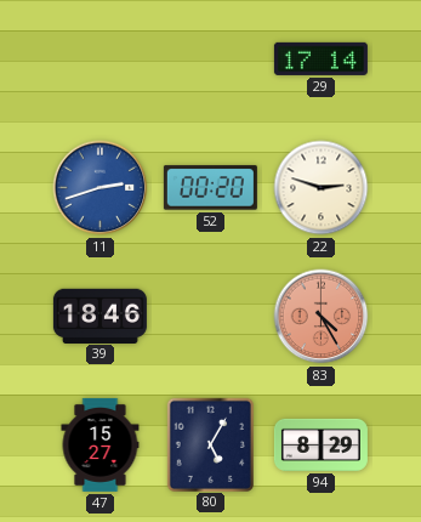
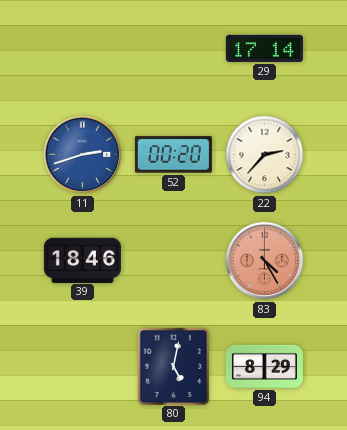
22: 2:48 -> 2:37
47: 15:27 -> none
80: 5:05 -> 5:02
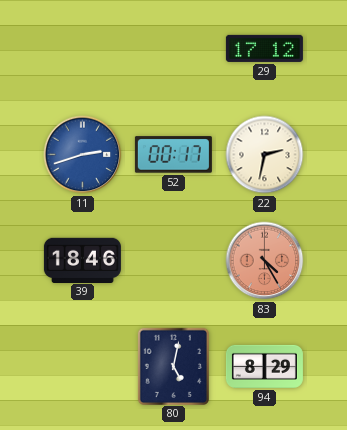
29: 17:14 -> 17:12
52: 00:20 -> 00:17
22: 2:37 -> 2:32
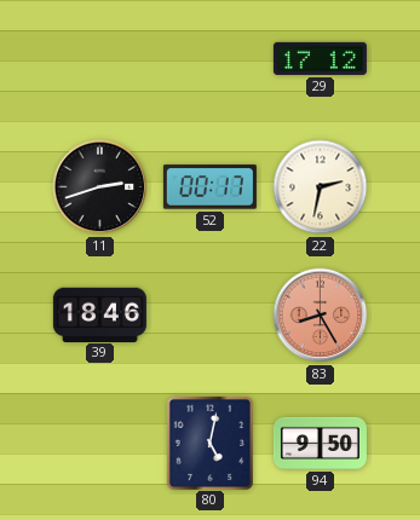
11 dial: blue -> black
83: 4:25 -> 8:25
94: 8:29 -> 9:50
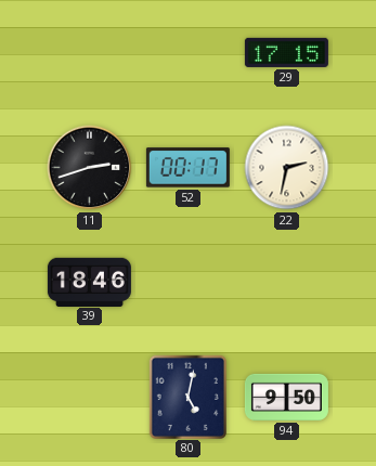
29: 17:12 -> 17:15
83: 8:25 -> none
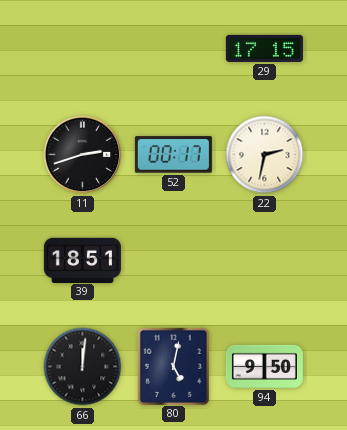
39: 18:46 -> 18:51
66: none -> 12:01
